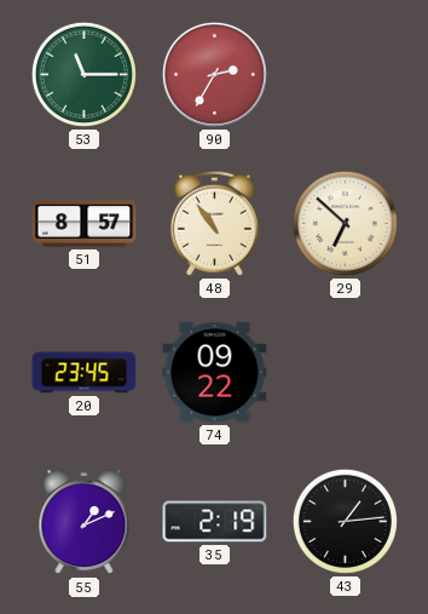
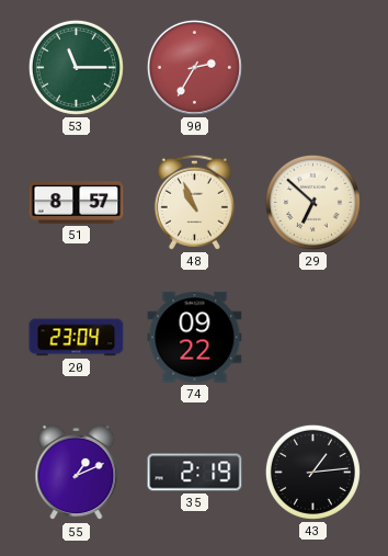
48: 10:54 -> 10:56
20: 23:45 -> 23:04
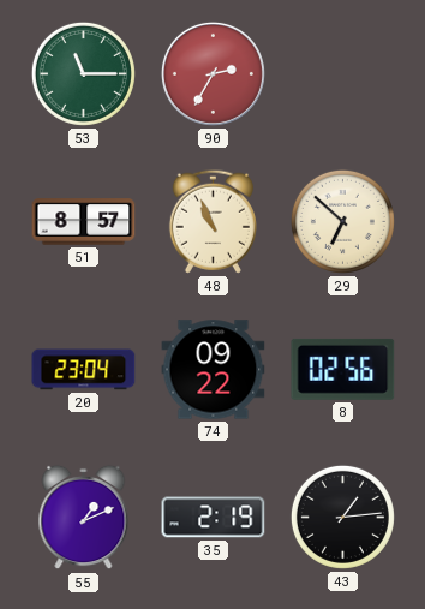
8: none -> 02:56
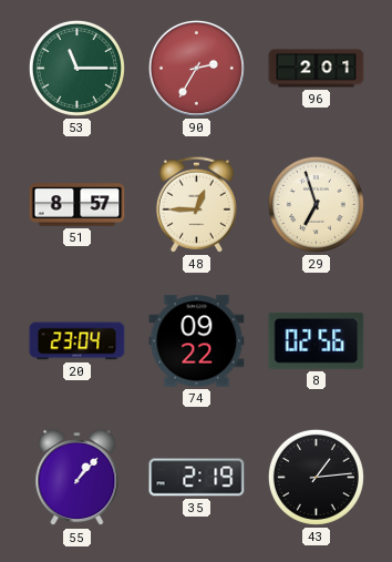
96: none -> 2:01
48: 10:56 -> 12:45
29: 6:52 -> 6:57
55: 1:11 -> 1:07
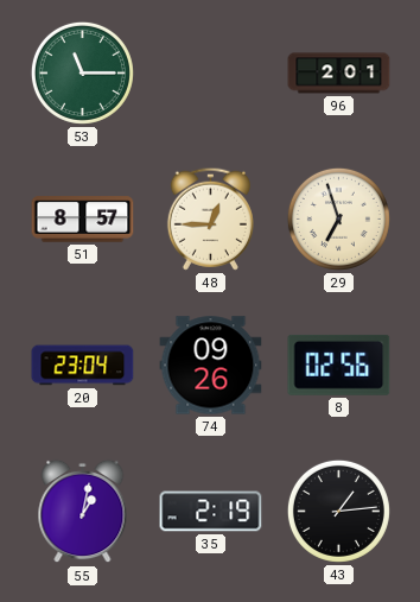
90: 2:35 -> none
74: 09:22 -> 09:26
55: 1:07 -> 1:02
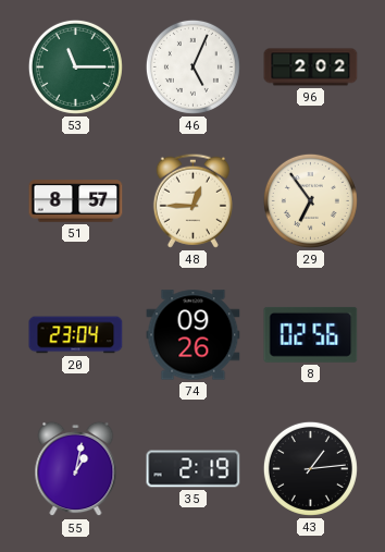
46: none -> 5:04
96: 2:01 -> 2:02
29: 6:57 -> 6:54
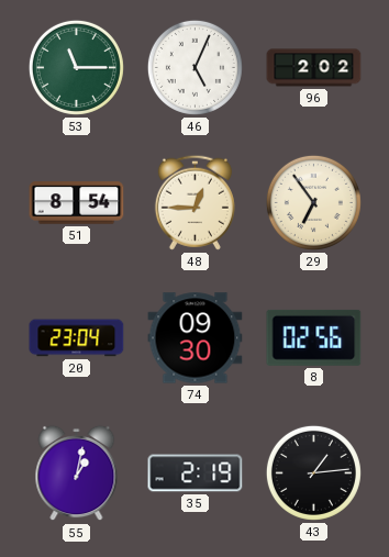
51: 8:57 -> 8:54
74: 09:26 -> 09:30
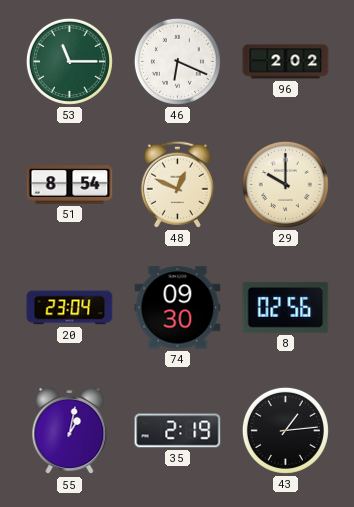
46: 5:04 -> 6:19
48: 12:45 -> 12:49
29: 6:54 -> 10:00
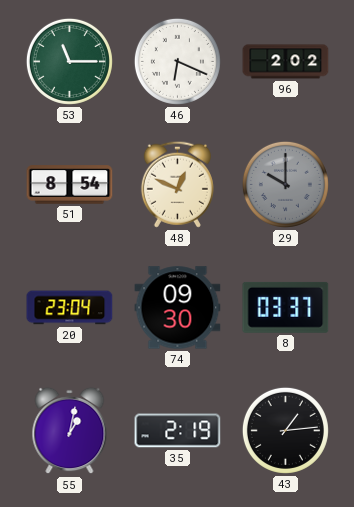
29 dial: cream -> grey
8: 02:56 -> 03:37
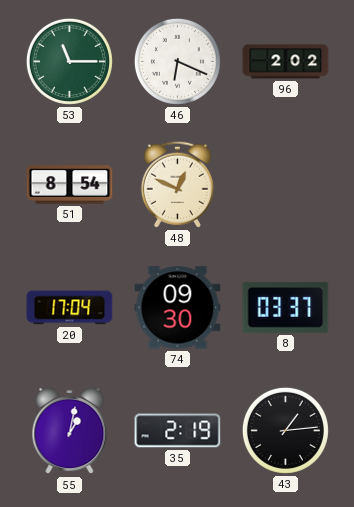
29: 10:00 -> none
20: 23:04 -> 17:04
